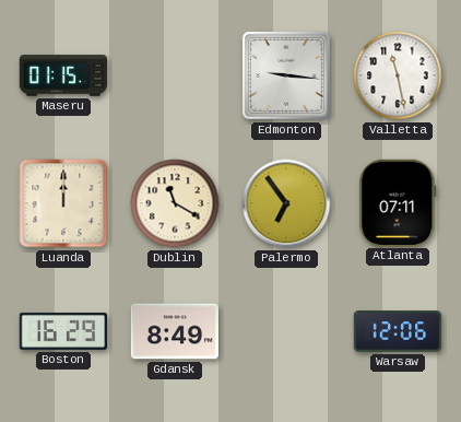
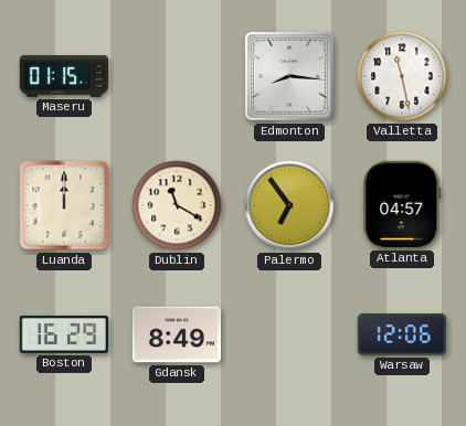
Edmonton: 9:16 -> 8:16
Atlanta: 07:11 -> 04:57
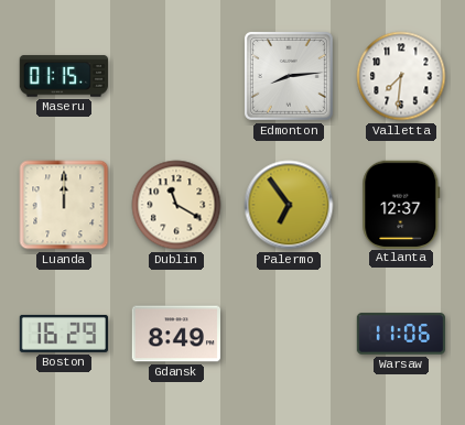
Edmonton: 8:16 -> 8:14
Valletta: 11:28 -> 7:31
Atlanta: 04:57 -> 12:37
Warsaw: 12:06 -> 11:06
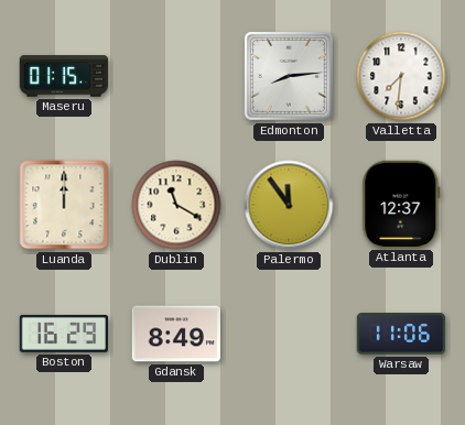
Palermo: 6:54 -> 11:54
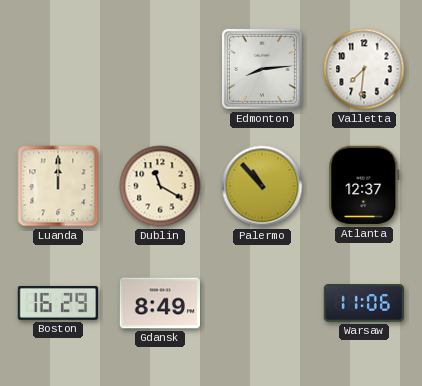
Maseru: 01:15 -> none
Palermo: 11:54 -> 10:53
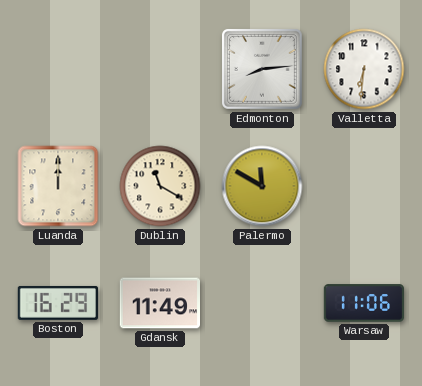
Valletta: 7:31 -> 6:31
Palermo: 10:53 -> 11:50
Atlanta: 12:37 -> none
Gdansk: 8:49 -> 11:49
